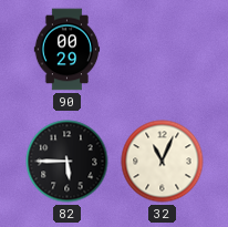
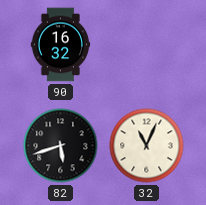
90: 00:29 -> 16:32
82: 5:45 -> 5:42
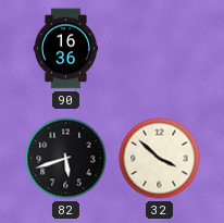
90: 16:32 -> 16:36
32: 11:04 -> 3:52
